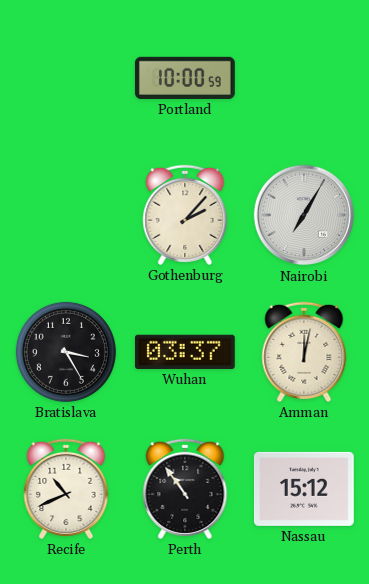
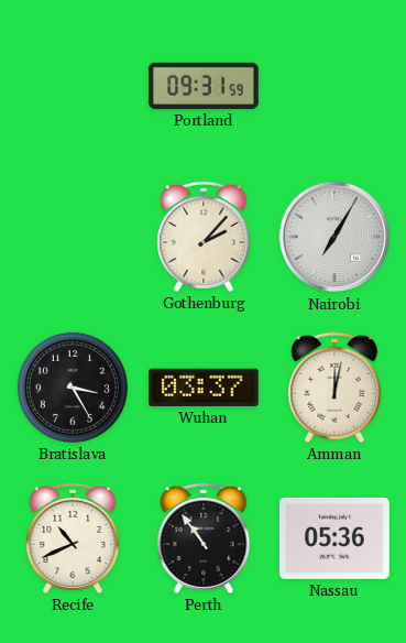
Portland: 10:00 -> 09:31
Nassau: 15:12 -> 05:36
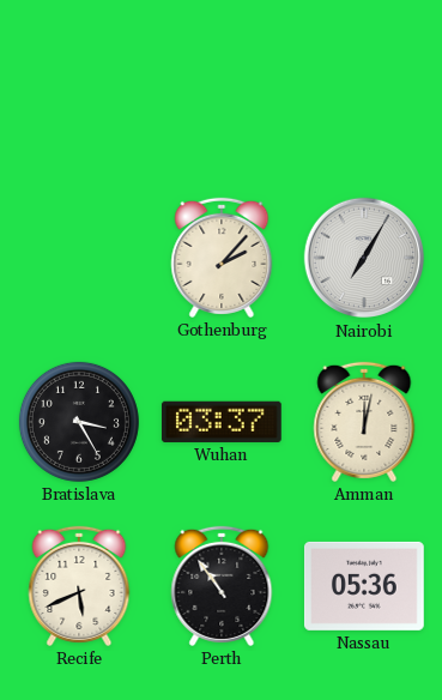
Portland: 09:31 -> none
Recife: 10:41 -> 5:41
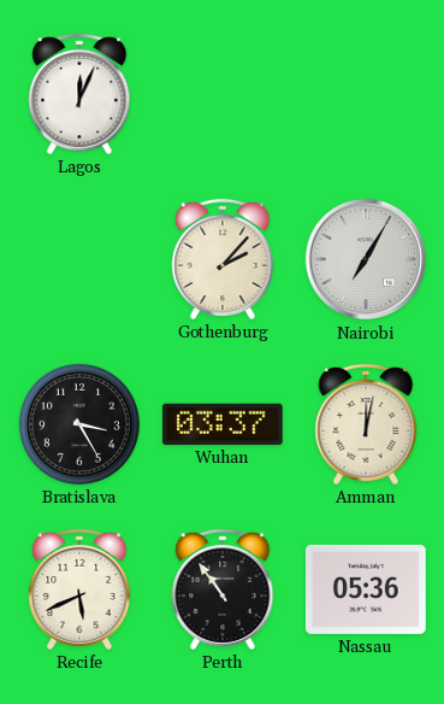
Lagos: none -> 12:04
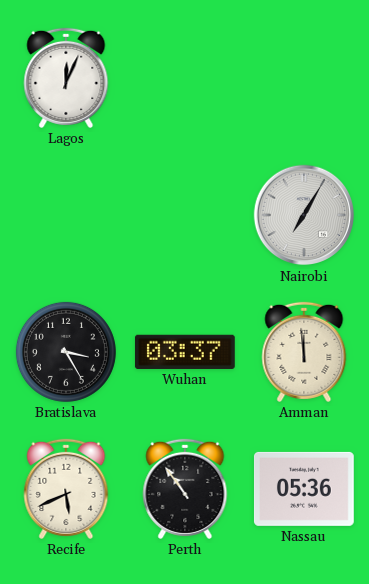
Gothenburg: 2:07 -> none
Amman: 12:02 -> 11:59
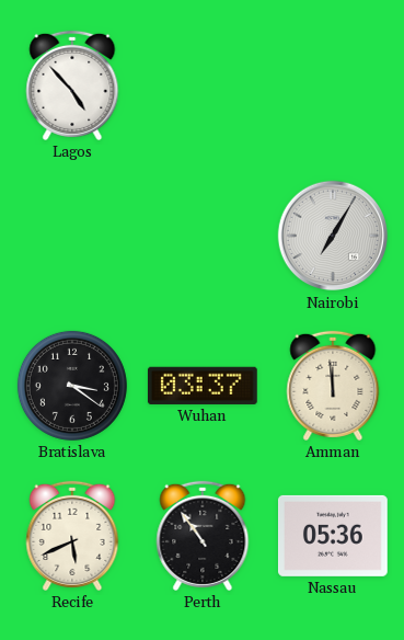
Lagos: 12:04 -> 4:53
Bratislava: 3:25 -> 3:21
